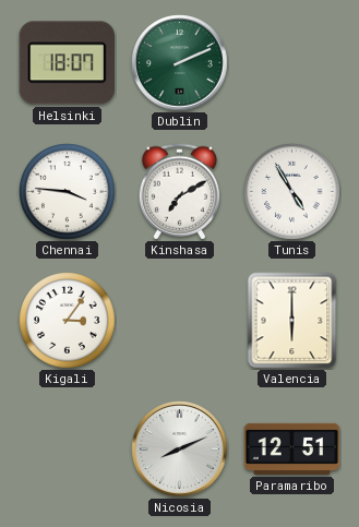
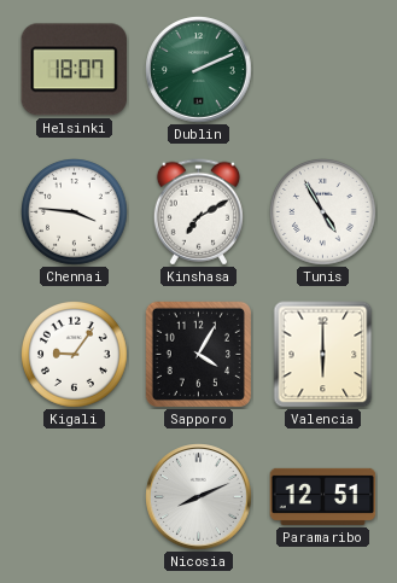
Kigali: 3:06 -> 9:06
Sapporo: none -> 4:05
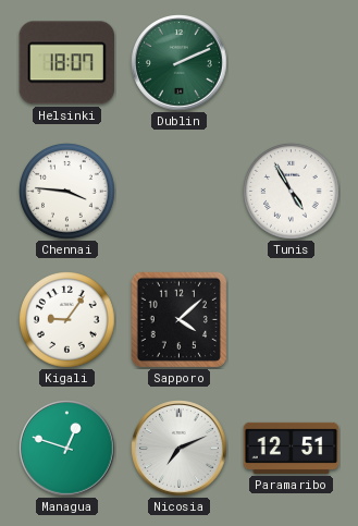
Kinshasa: 7:10 -> none
Sapporo: 4:05 -> 4:08
Valencia: 6:00 -> none
Managua: none -> 12:48
Nicosia: 8:11 -> 7:11
